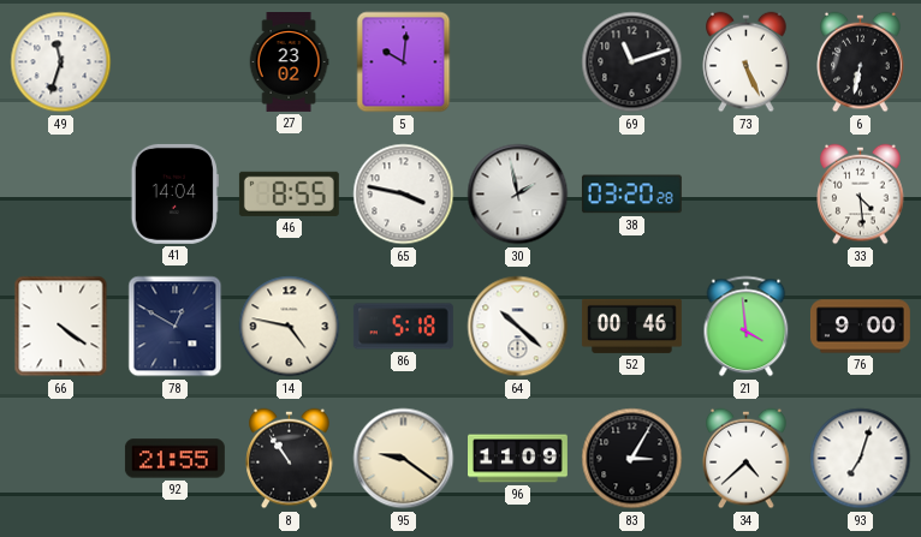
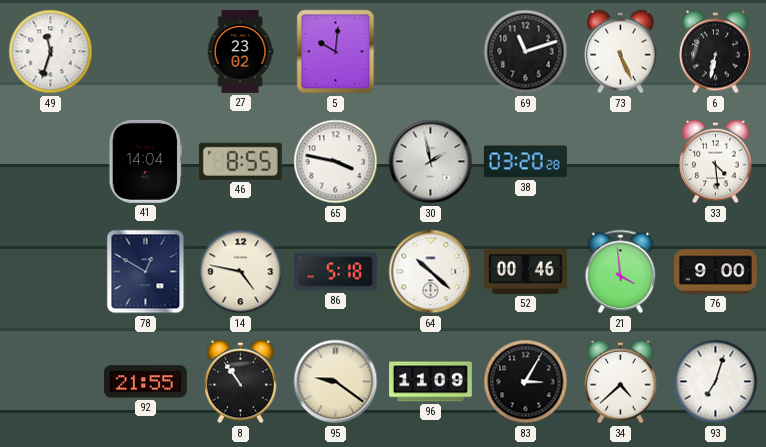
66: 4:21 -> none
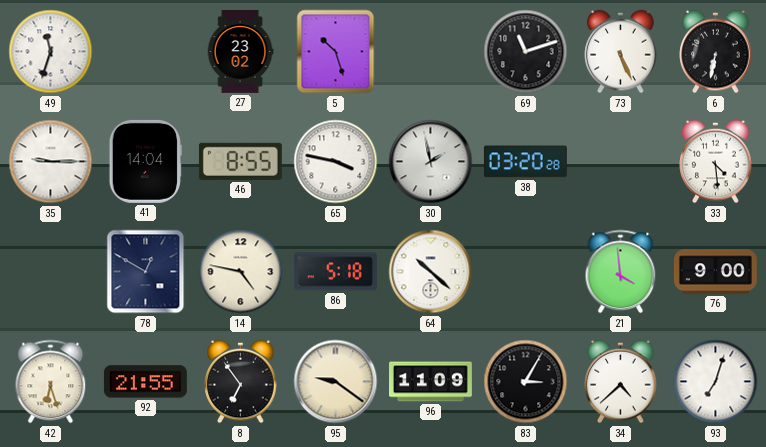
5: 10:01 -> 10:27
35: none -> 9:15
52: 00:46 -> none
42: none -> 6:27
8: 10:54 -> 6:54
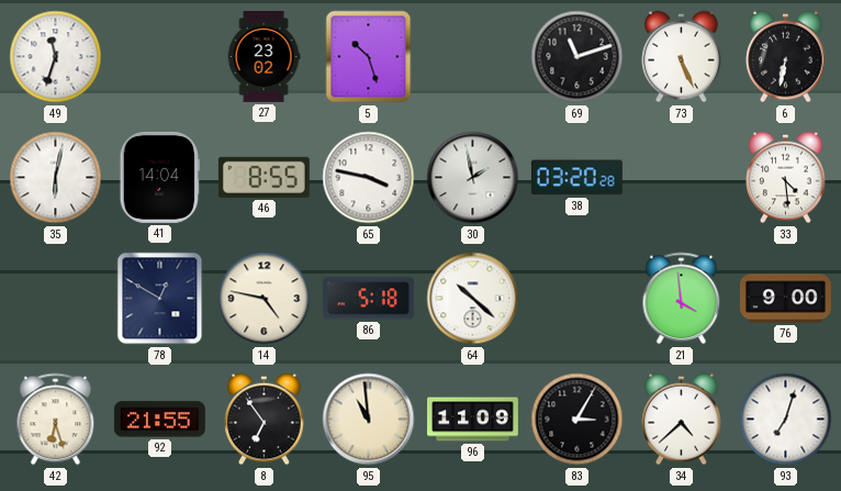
35: 9:15 -> 6:02
95: 9:21 -> 10:59
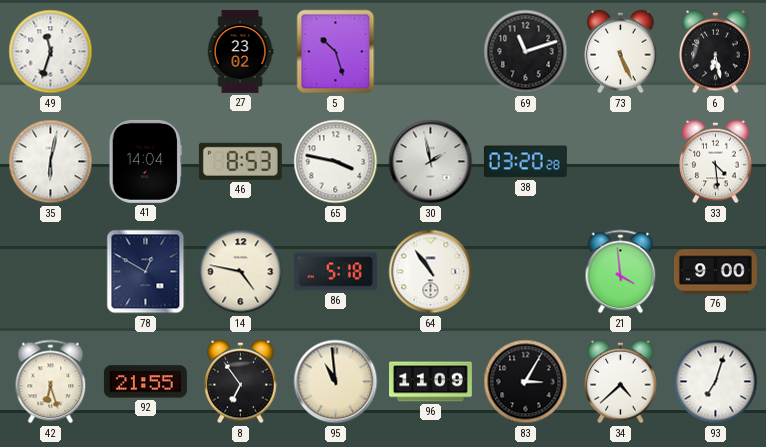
6: 6:32 -> 6:28
46: 8:55 -> 8:53
64: 10:22 -> 10:54
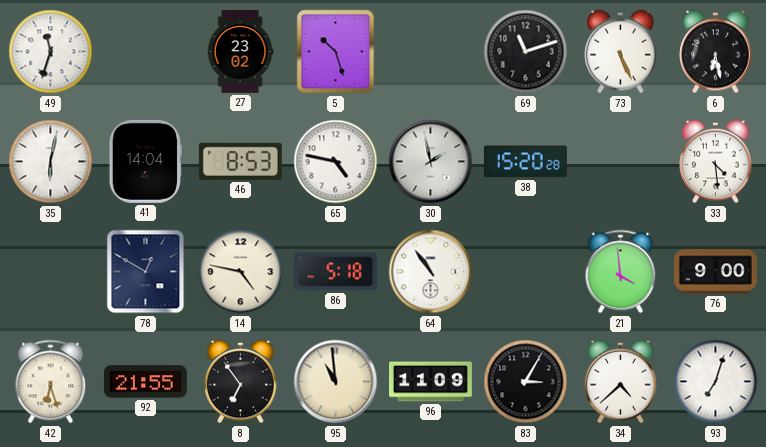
65: 3:47 -> 4:47
38: 03:20 -> 15:20
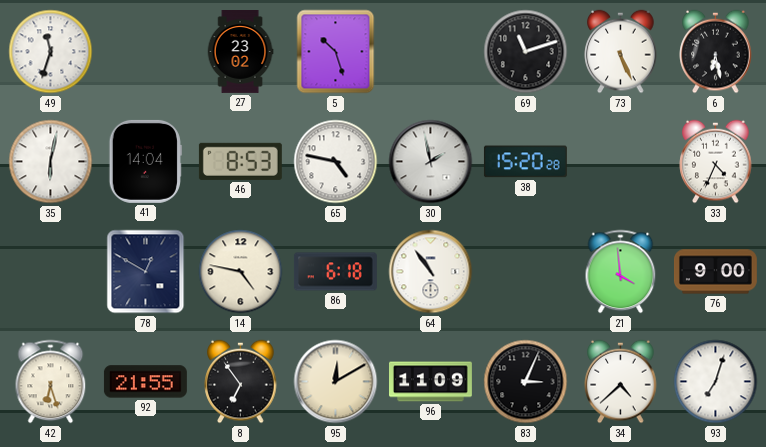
33: 4:29 -> 4:34
86: 5:18 -> 6:18
95: 10:59 -> 12:10
83: 3:05 -> 3:04
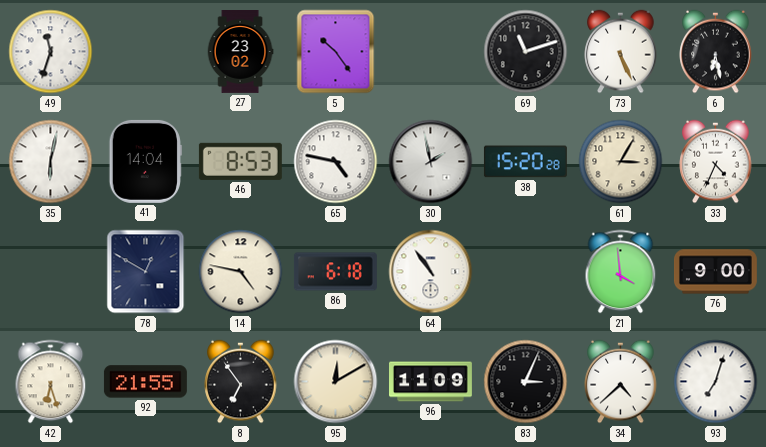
5: 10:27 -> 10:24
61: none -> 3:05
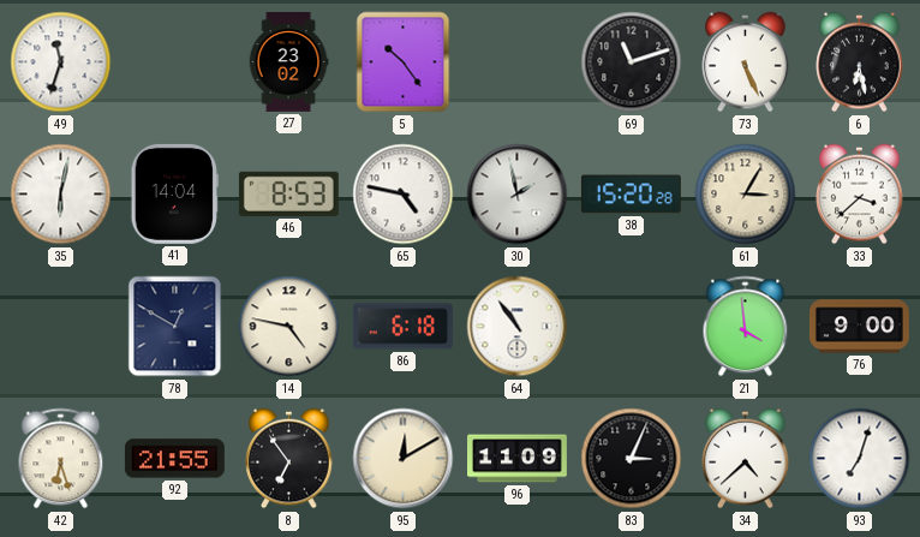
33: 4:34 -> 3:38
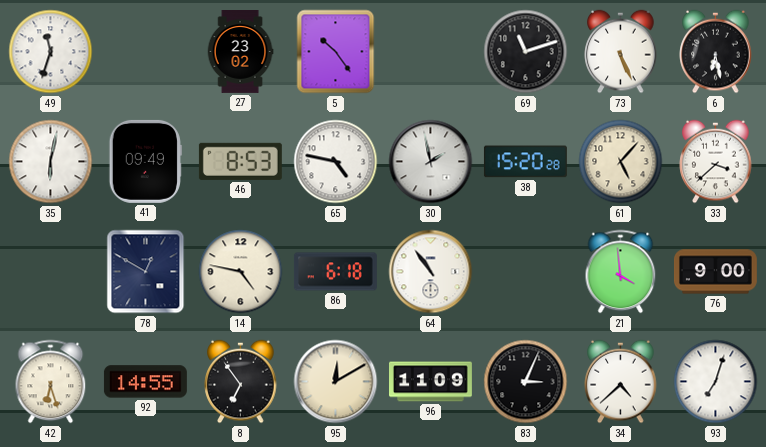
41: 14:04 -> 09:49
61: 3:05 -> 5:07
92: 21:55 -> 14:55
